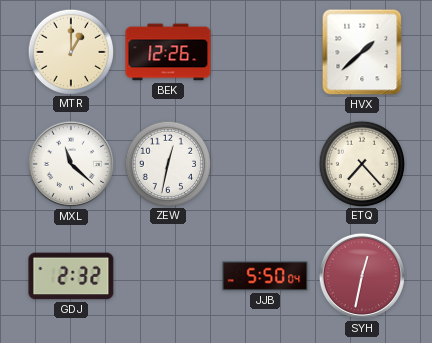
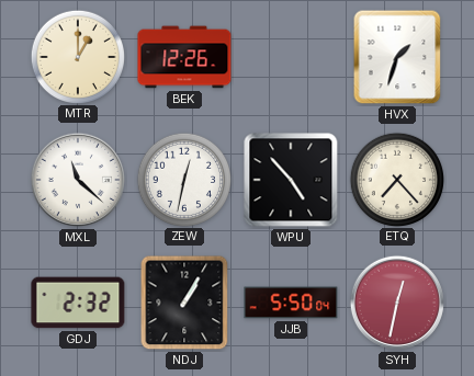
HVX: 1:38 -> 1:33
WPU: none -> 4:53
NDJ: none -> 1:05
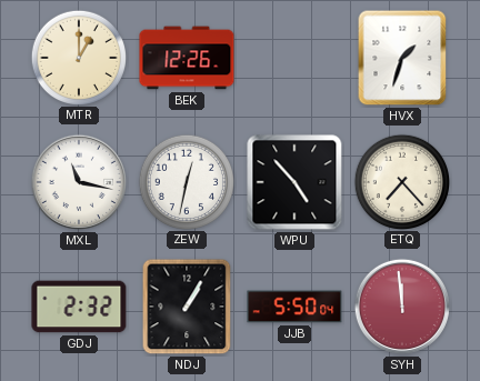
MXL: 11:22 -> 11:17
SYH: 12:32 -> 11:59
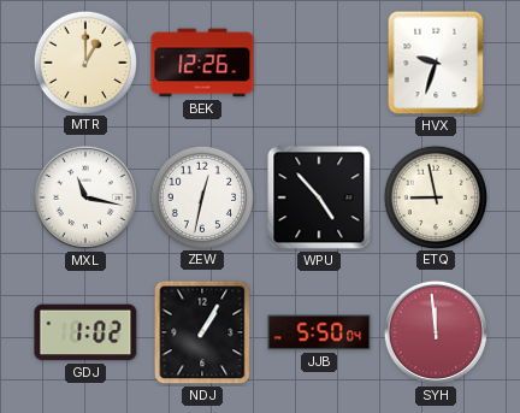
HVX: 1:33 -> 9:33
ETQ: 7:23 -> 8:58
GDJ: 2:32 -> 1:02
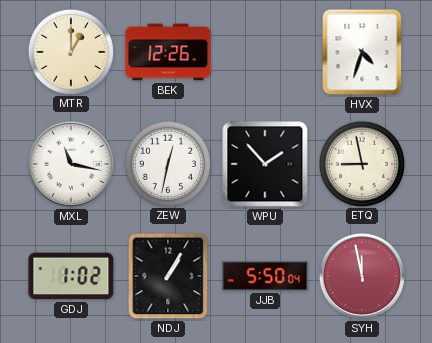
HVX: 9:33 -> 4:33
WPU: 4:53 -> 1:53
SYH: 11:59 -> 11:58
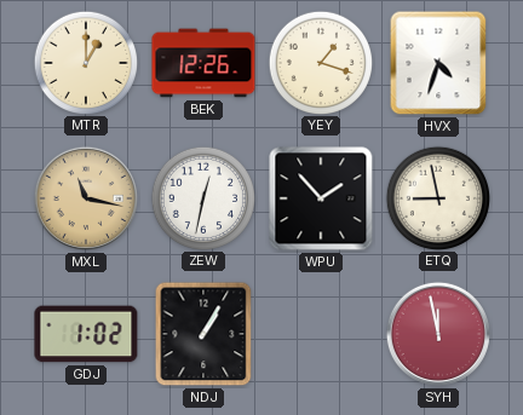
YEY: none -> 1:18
MXL dial: white -> champagne
JJB: 5:50 -> none
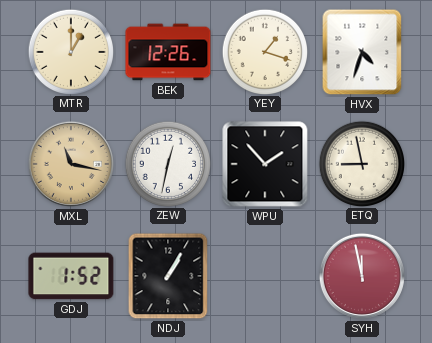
GDJ: 1:02 -> 1:52
